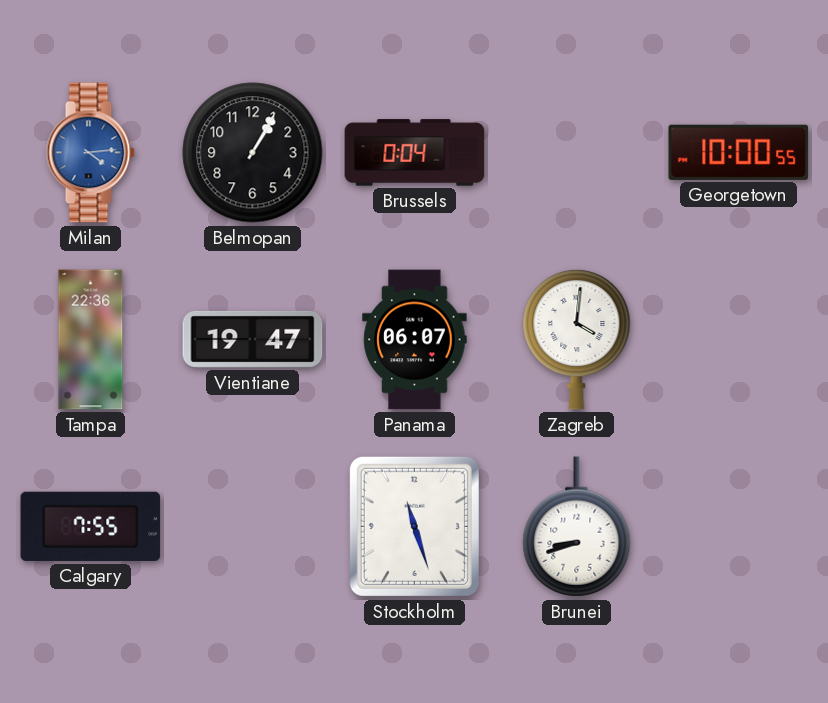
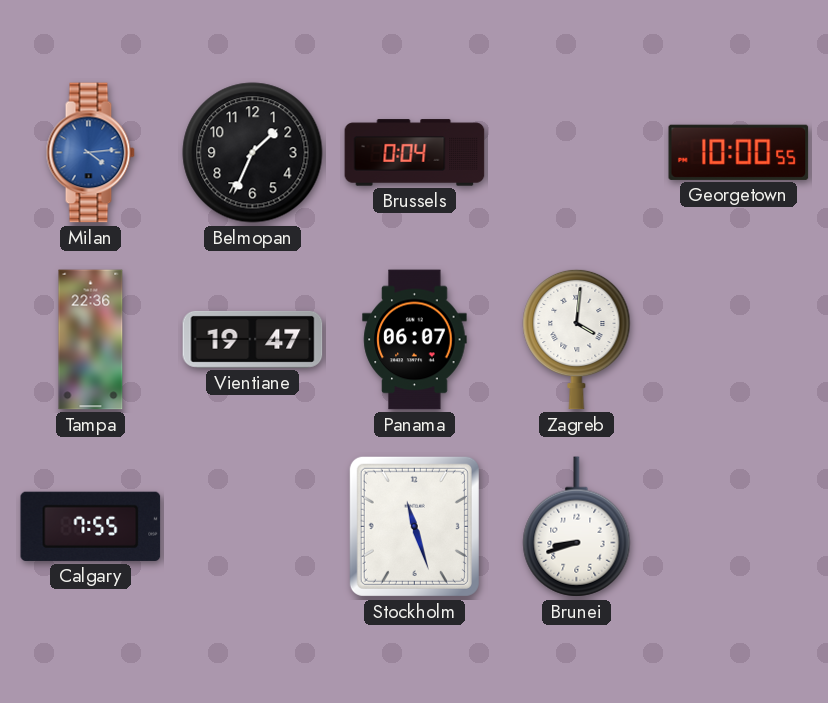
Belmopan: 1:05 -> 1:34
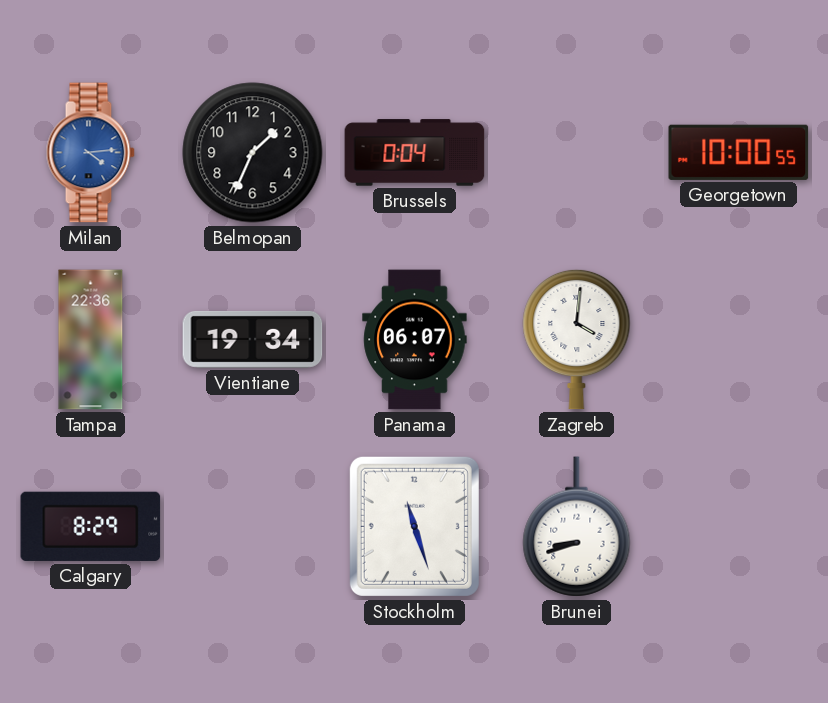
Vientiane: 19:47 -> 19:34
Calgary: 7:55 -> 8:29
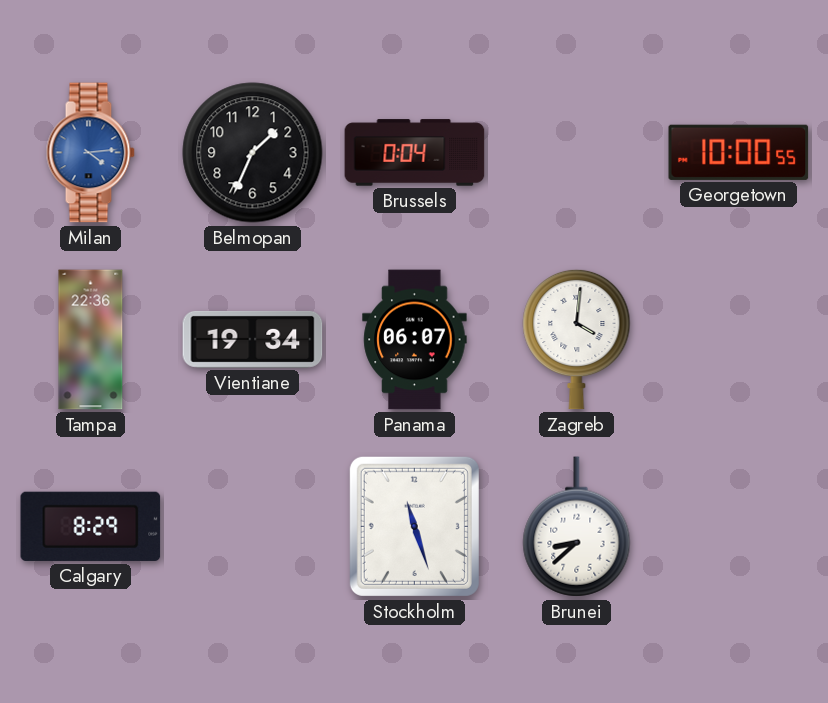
Brunei: 8:42 -> 8:38
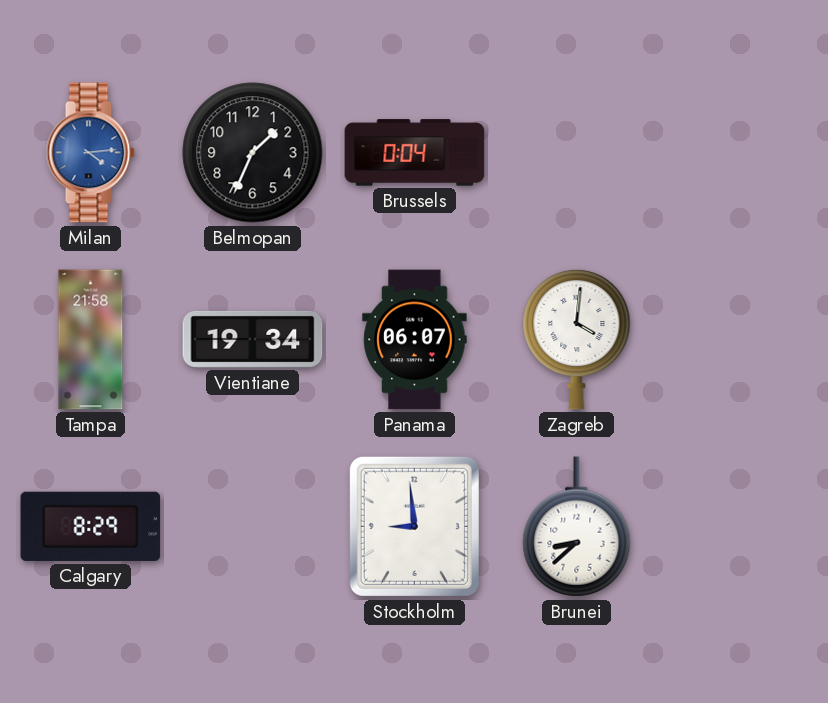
Georgetown: 10:00 -> none
Tampa: 22:36 -> 21:58
Stockholm: 11:27 -> 8:59
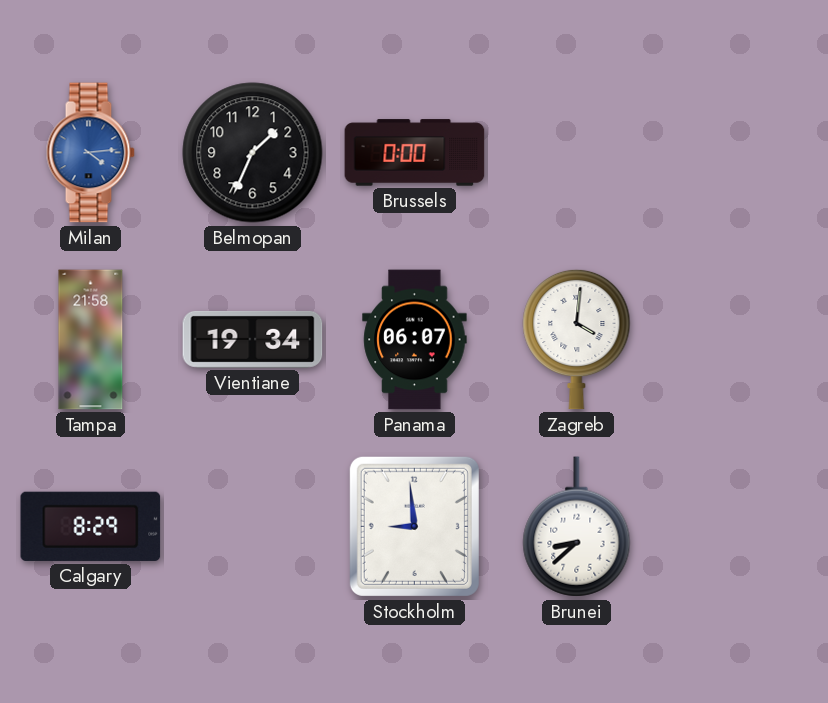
Brussels: 0:04 -> 0:00
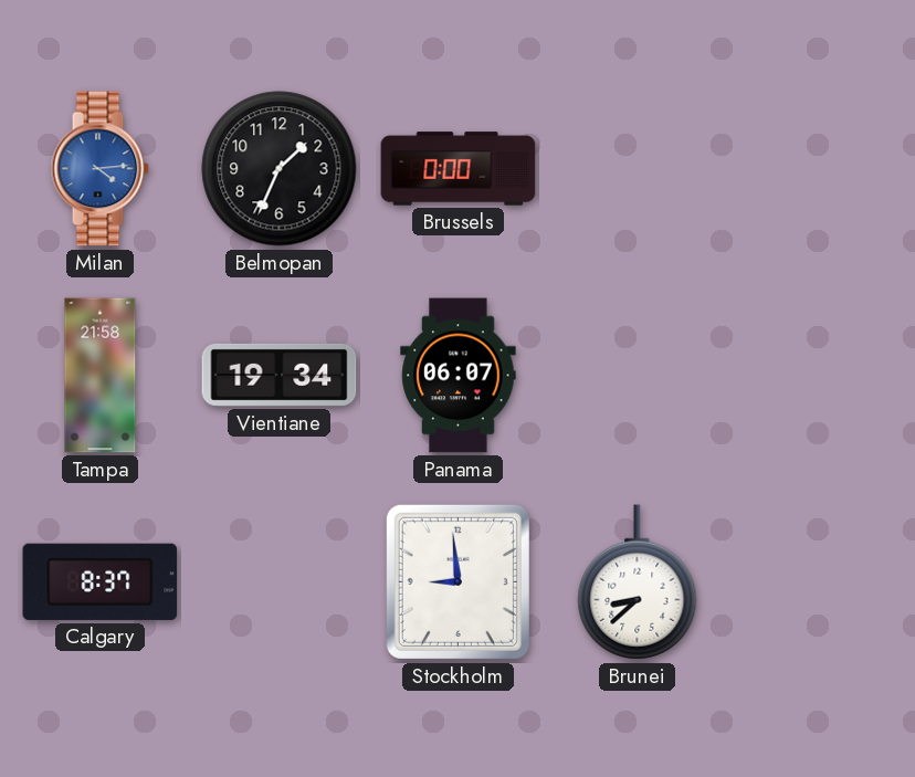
Zagreb: 4:01 -> none
Calgary: 8:29 -> 8:37
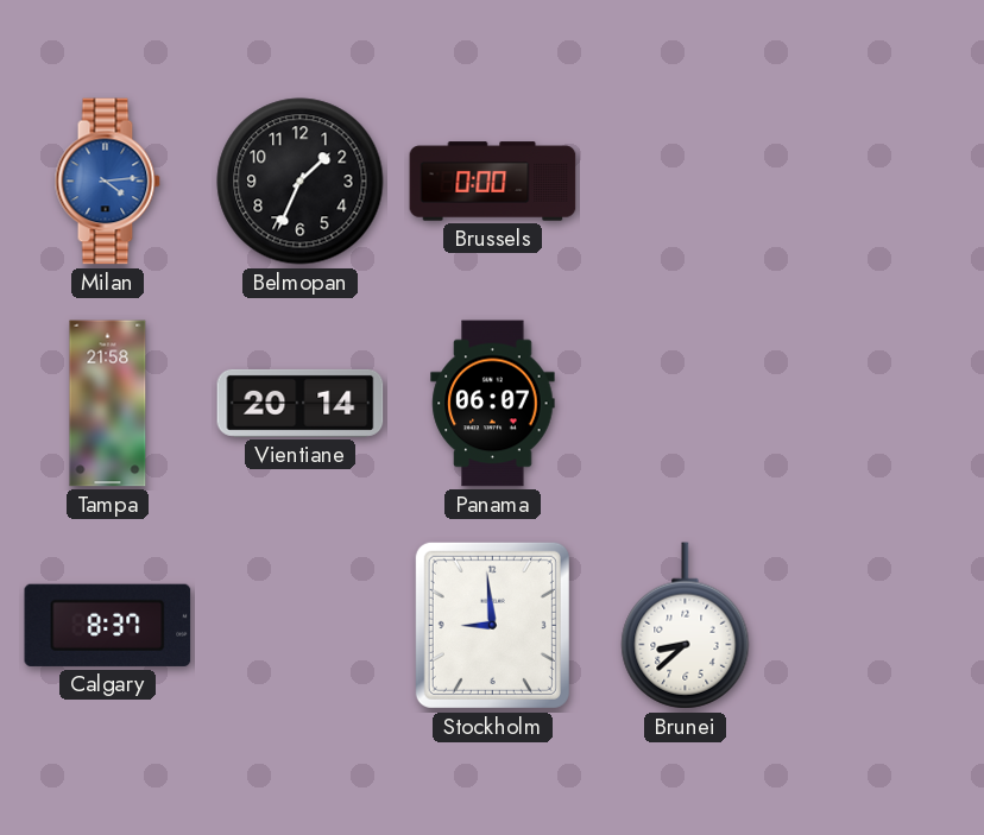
Vientiane: 19:34 -> 20:14
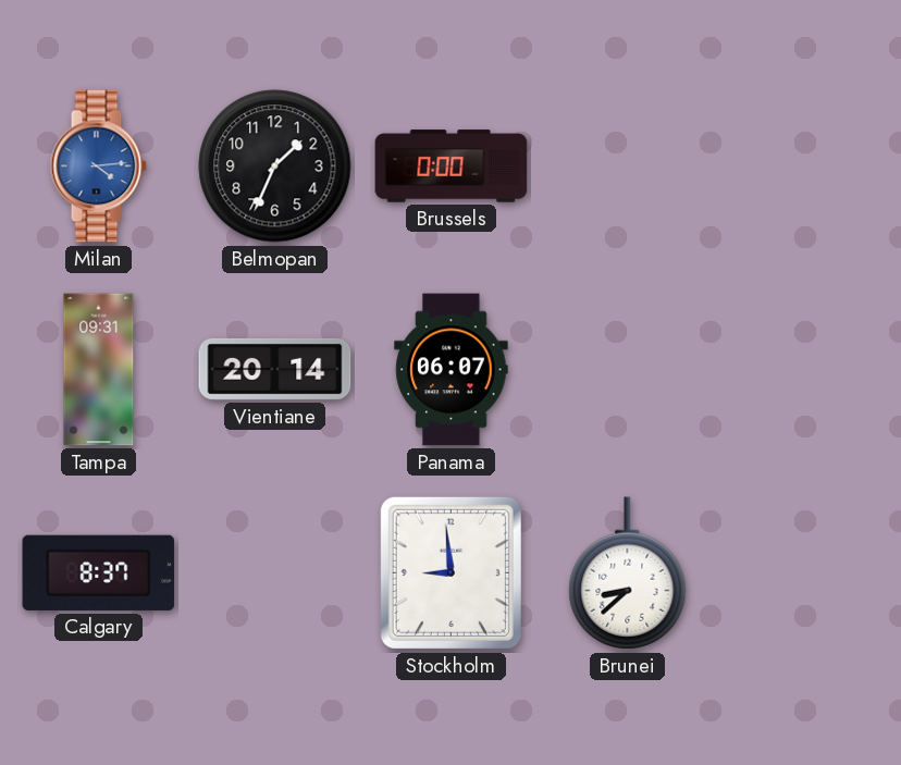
Tampa: 21:58 -> 09:31
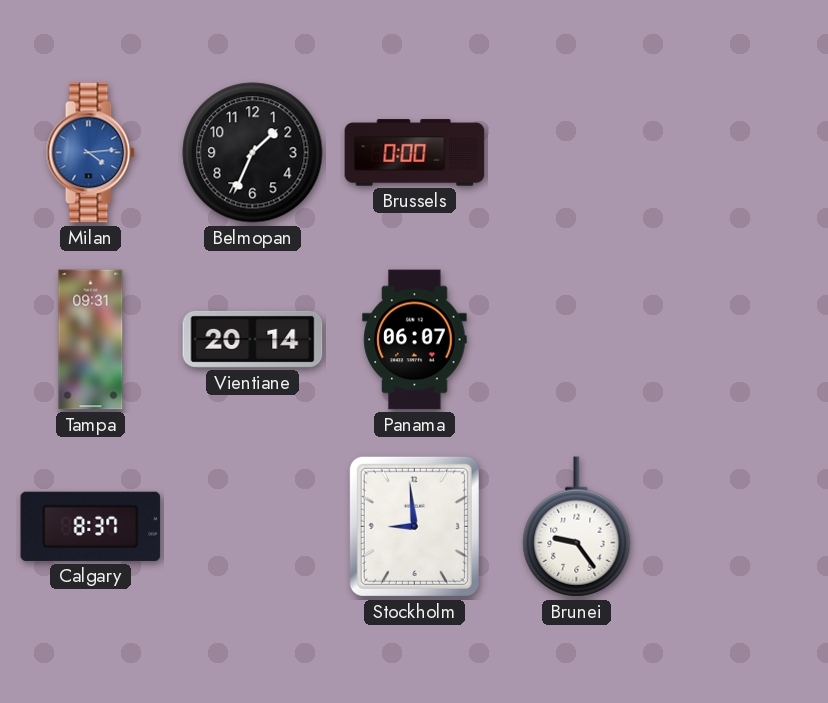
Brunei: 8:38 -> 9:24
